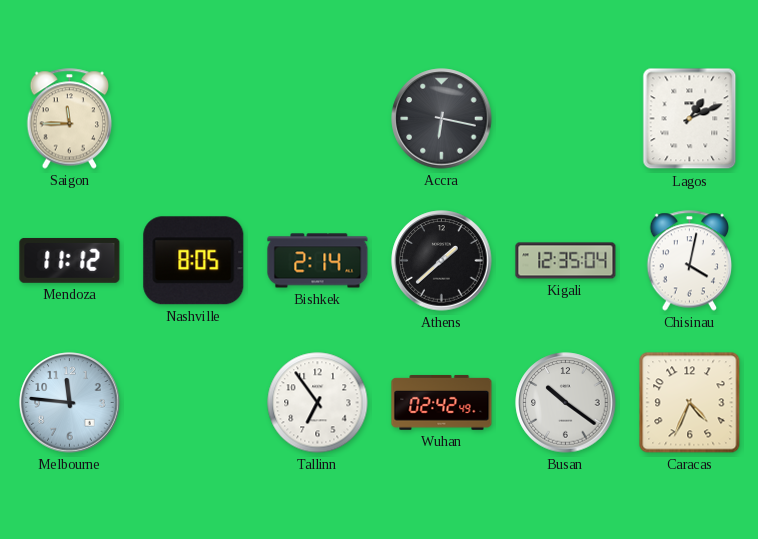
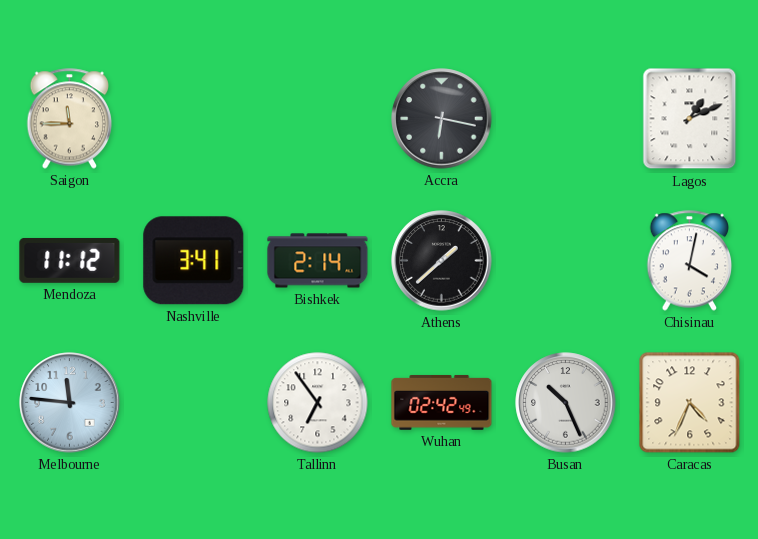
Nashville: 8:05 -> 3:41
Kigali: 12:35 -> none
Busan: 10:21 -> 10:26
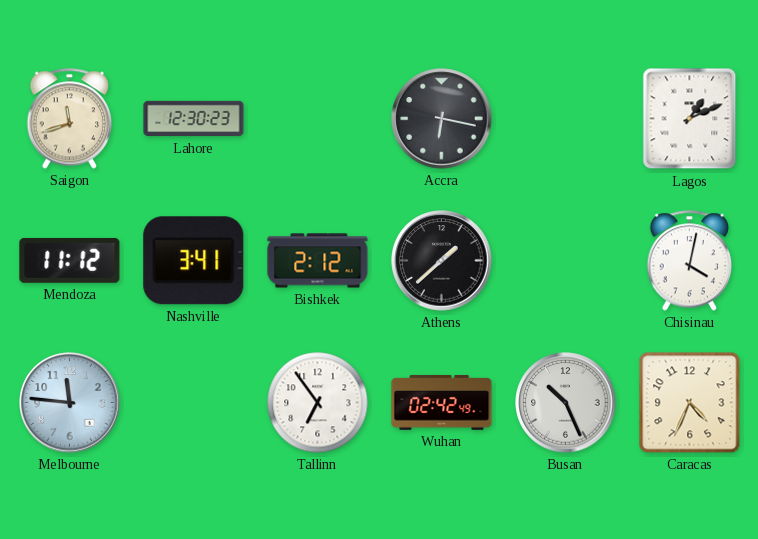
Saigon: 11:45 -> 11:42
Lahore: none -> 12:30
Bishkek: 2:14 -> 2:12
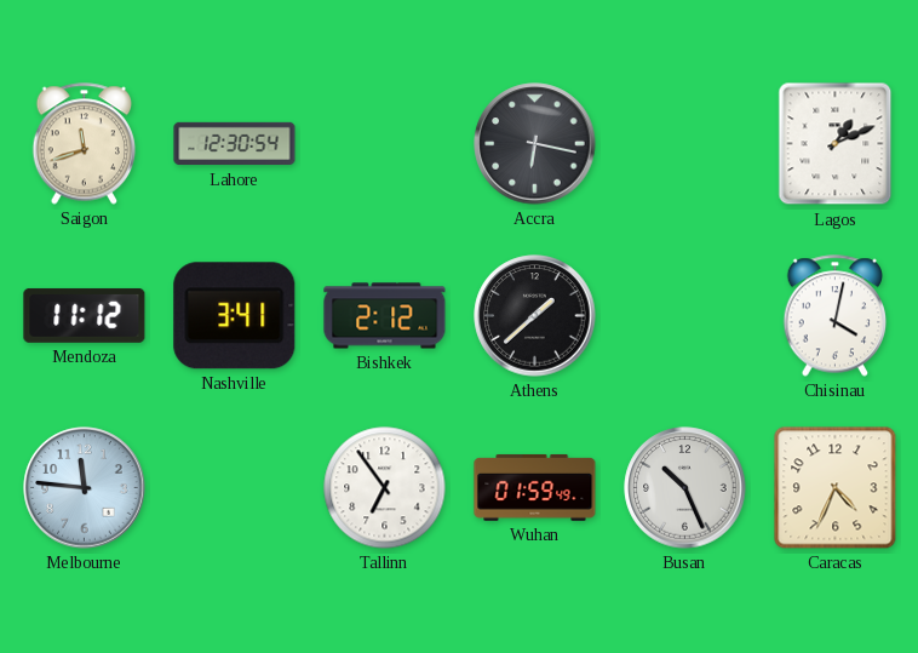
Lahore: 12:30:23 -> 12:30:54
Wuhan: 02:42 -> 01:59
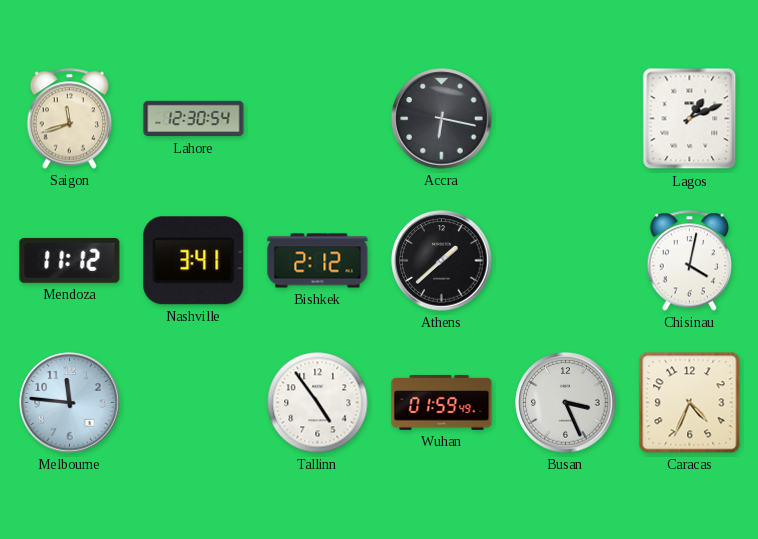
Tallinn: 6:54 -> 4:54
Busan: 10:26 -> 3:26
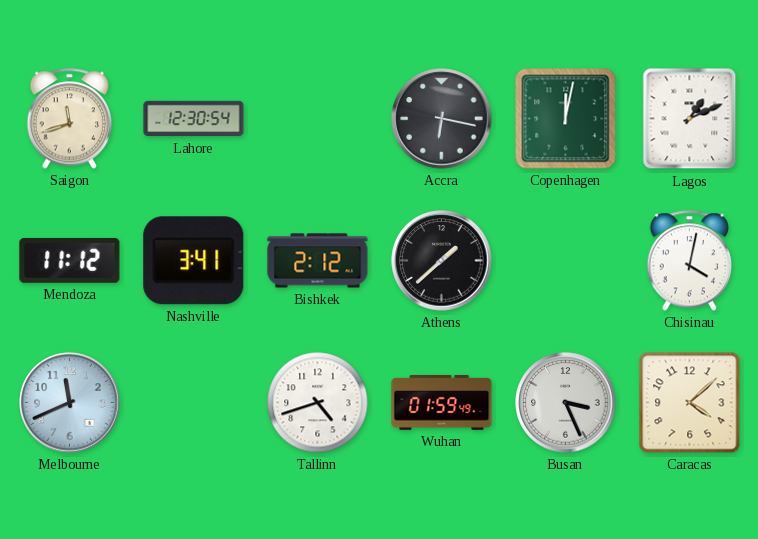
Copenhagen: none -> 12:02
Melbourne: 11:46 -> 11:41
Tallinn: 4:54 -> 4:42
Caracas: 4:34 -> 4:08
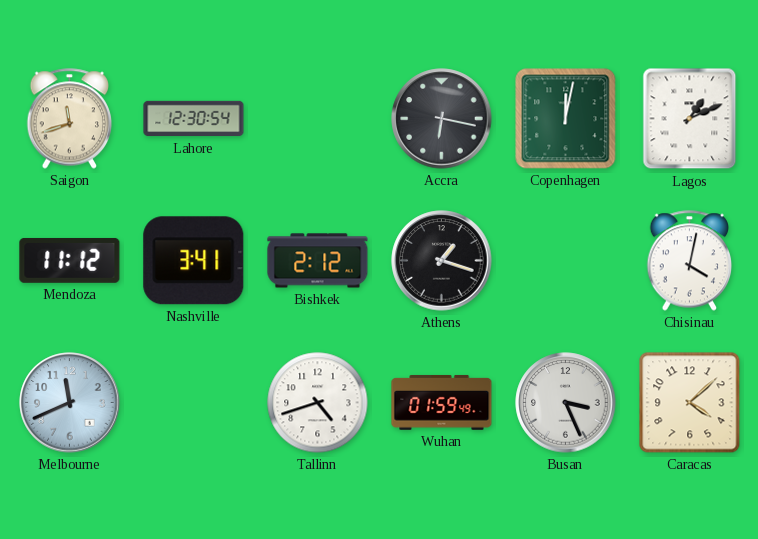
Athens: 1:38 -> 1:18
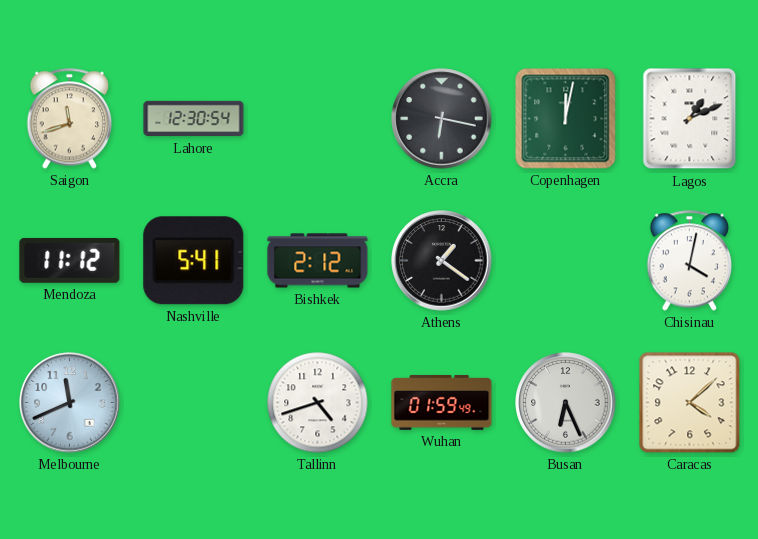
Nashville: 3:41 -> 5:41
Athens: 1:18 -> 1:21
Busan: 3:26 -> 6:26
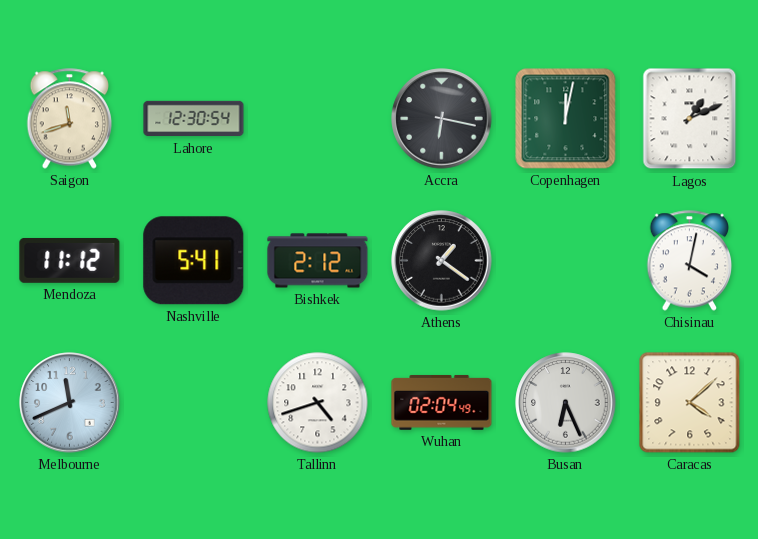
Wuhan: 01:59 -> 02:04
